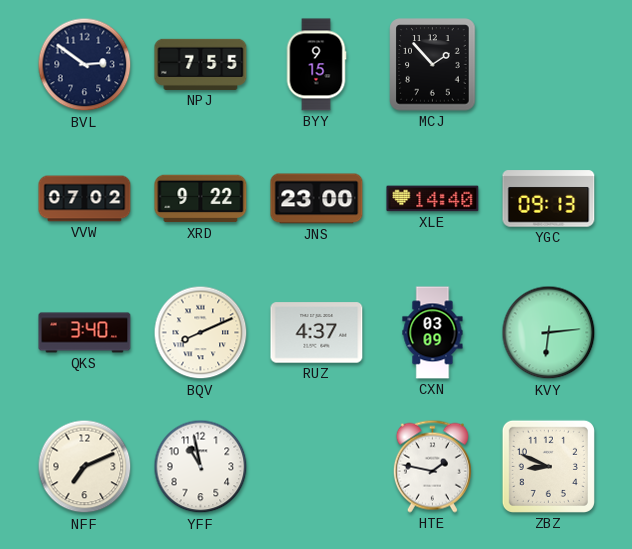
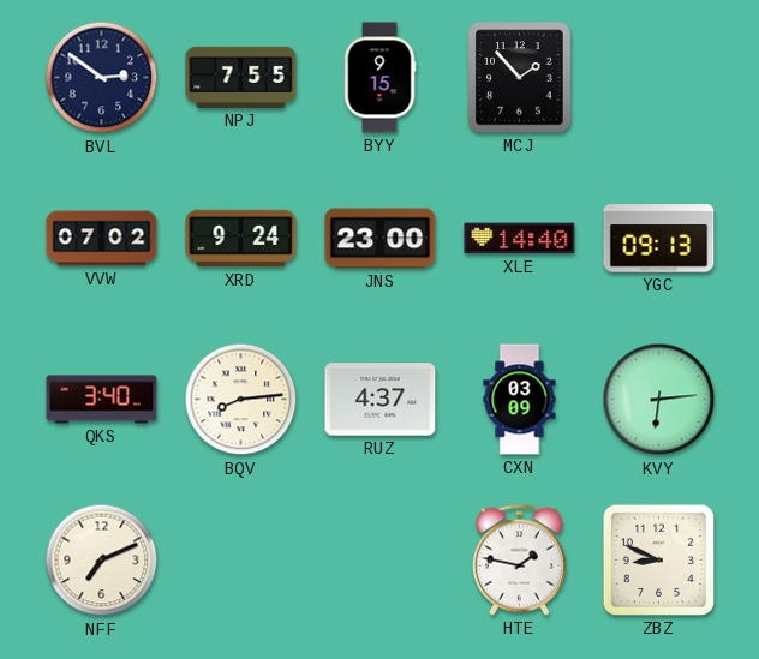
XRD: 9:22 -> 9:24
BQV: 8:11 -> 8:14
YFF: 10:58 -> none
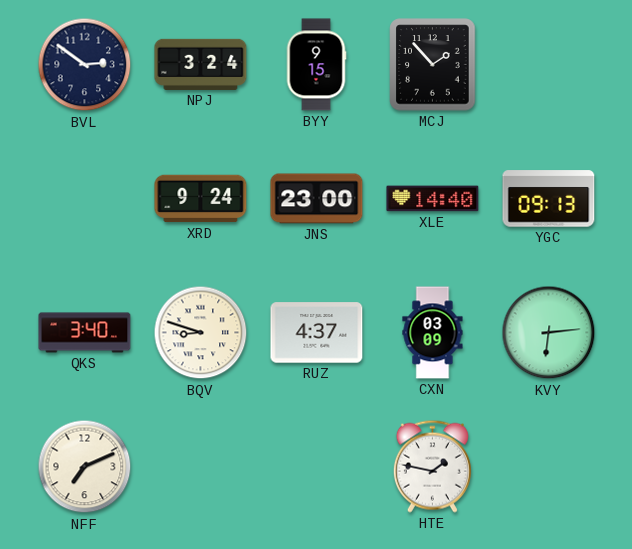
NPJ: 7:55 -> 3:24
VVW: 07:02 -> none
BQV: 8:14 -> 8:48
ZBZ: 8:49 -> none
